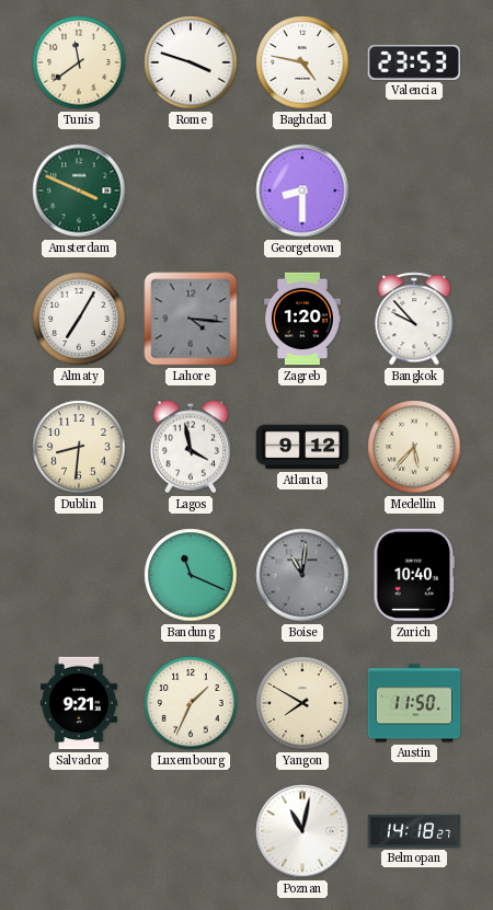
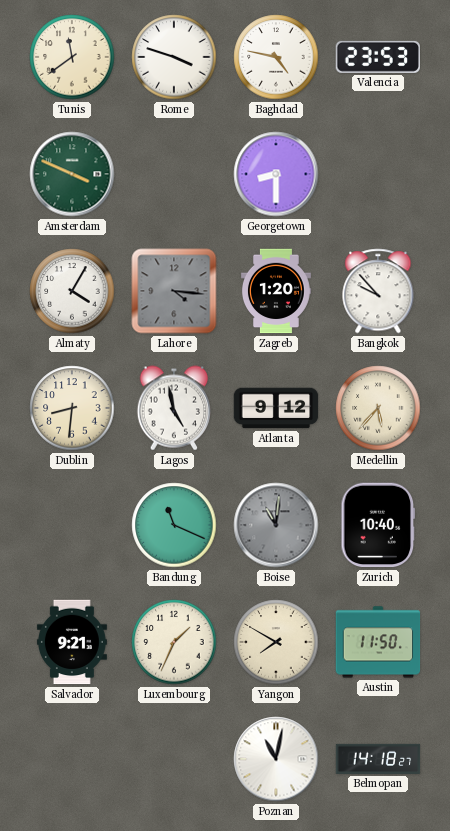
Almaty: 7:05 -> 4:05
Lagos: 3:58 -> 4:58
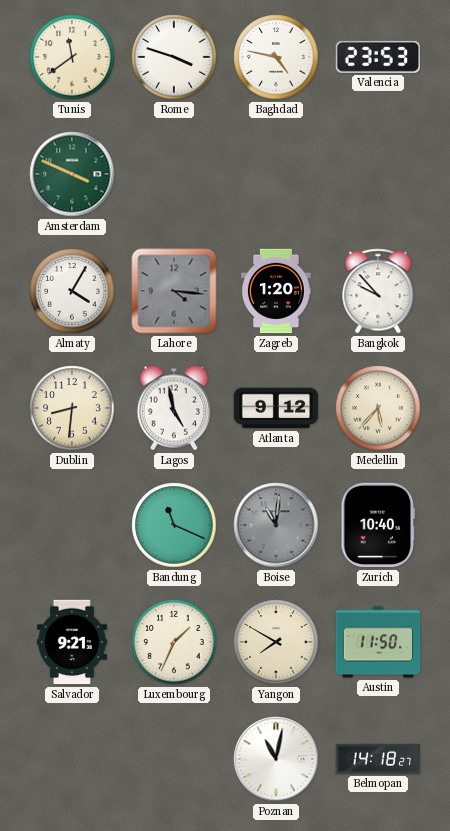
Georgetown: 8:30 -> none
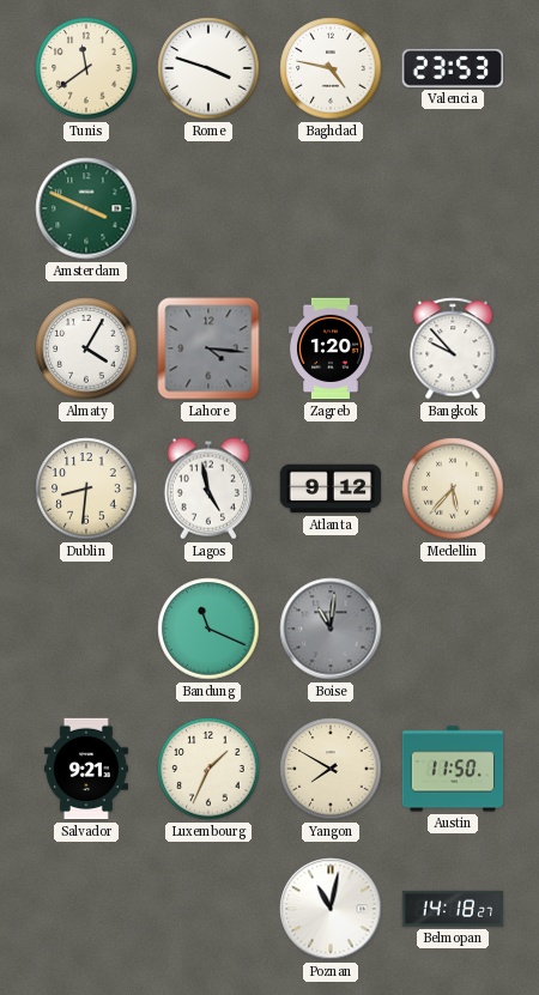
Zurich: 10:40 -> none
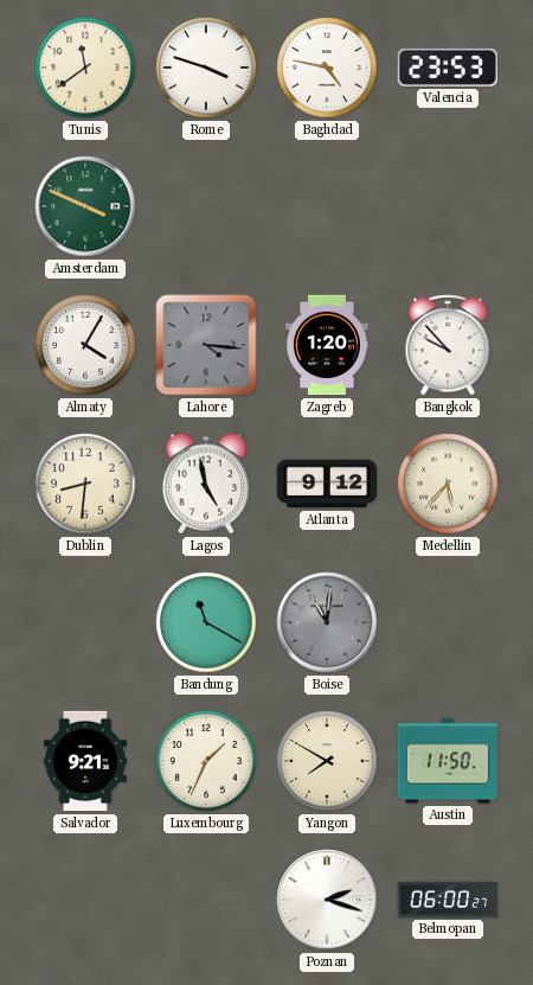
Bandung: 11:19 -> 11:20
Poznan: 11:02 -> 2:18
Belmopan: 14:18 -> 06:00
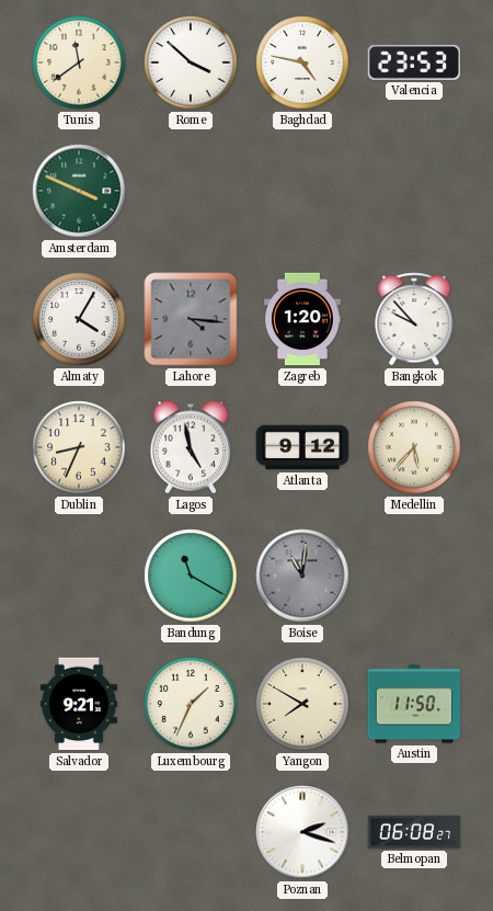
Rome: 3:48 -> 3:52
Dublin: 8:31 -> 8:34
Belmopan: 06:00 -> 06:08
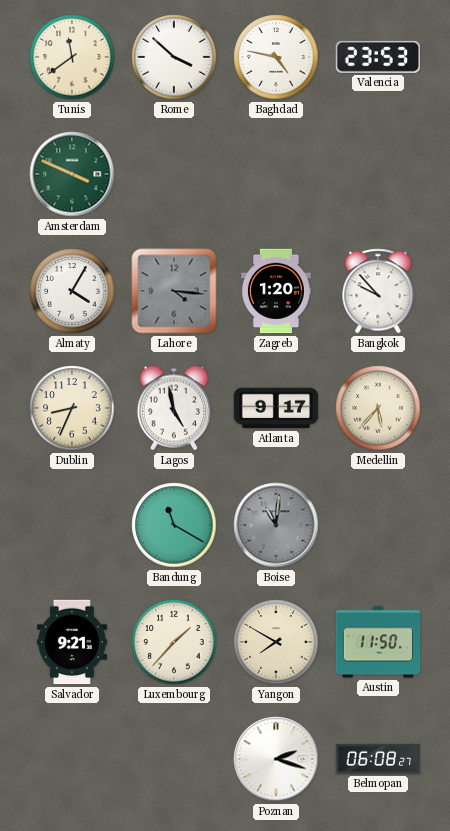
Atlanta: 9:12 -> 9:17
Luxembourg: 1:34 -> 1:37
